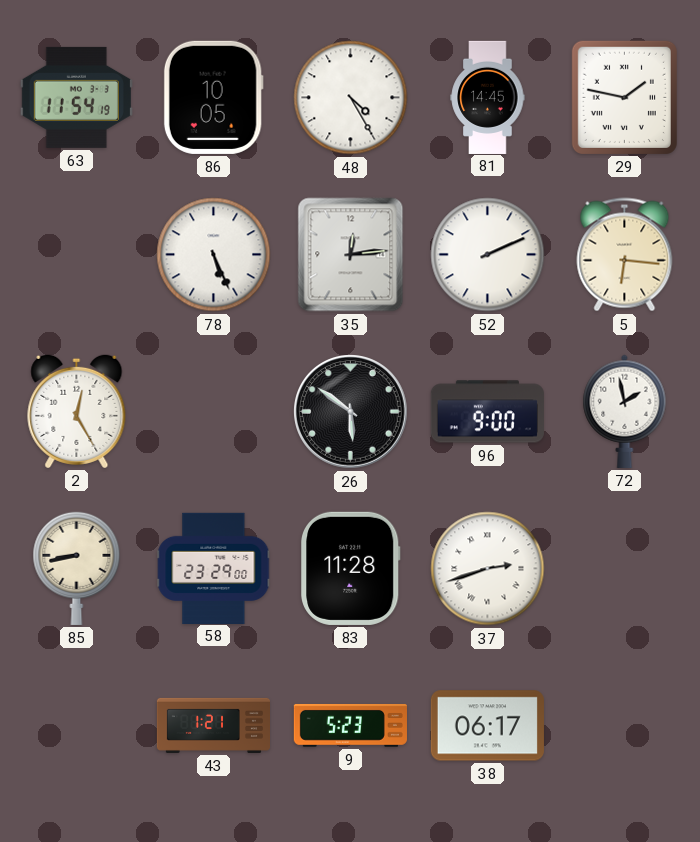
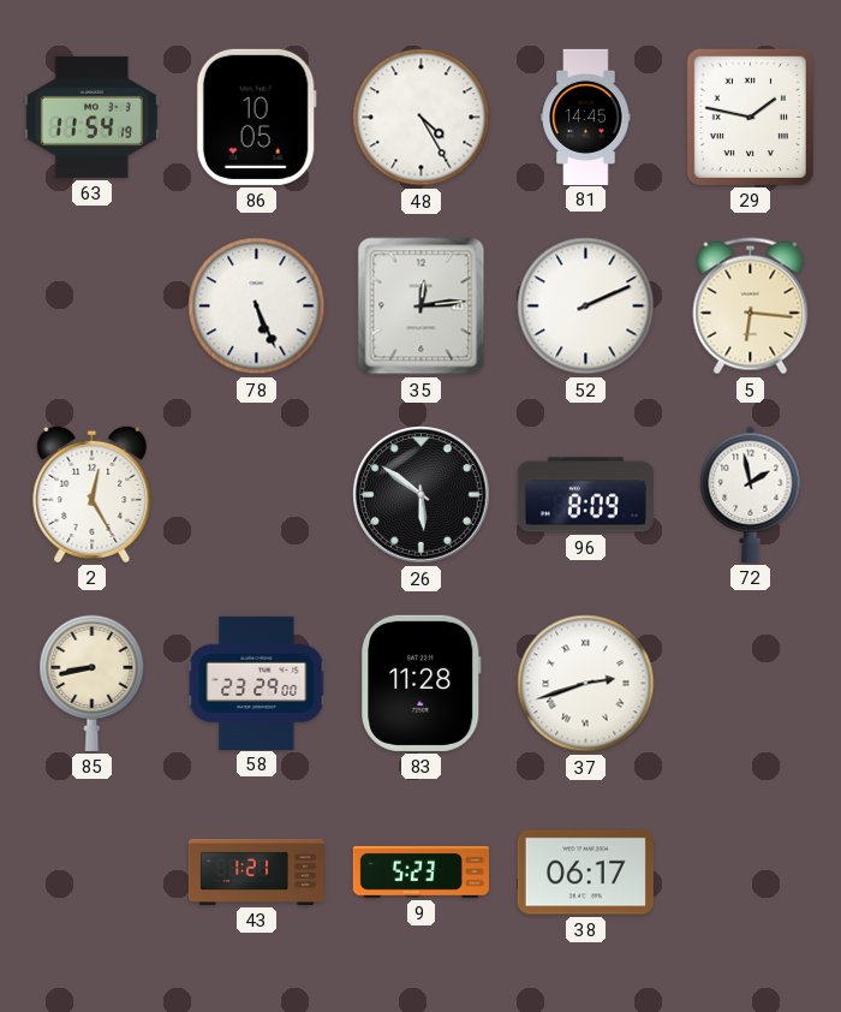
96: 9:00 -> 8:09
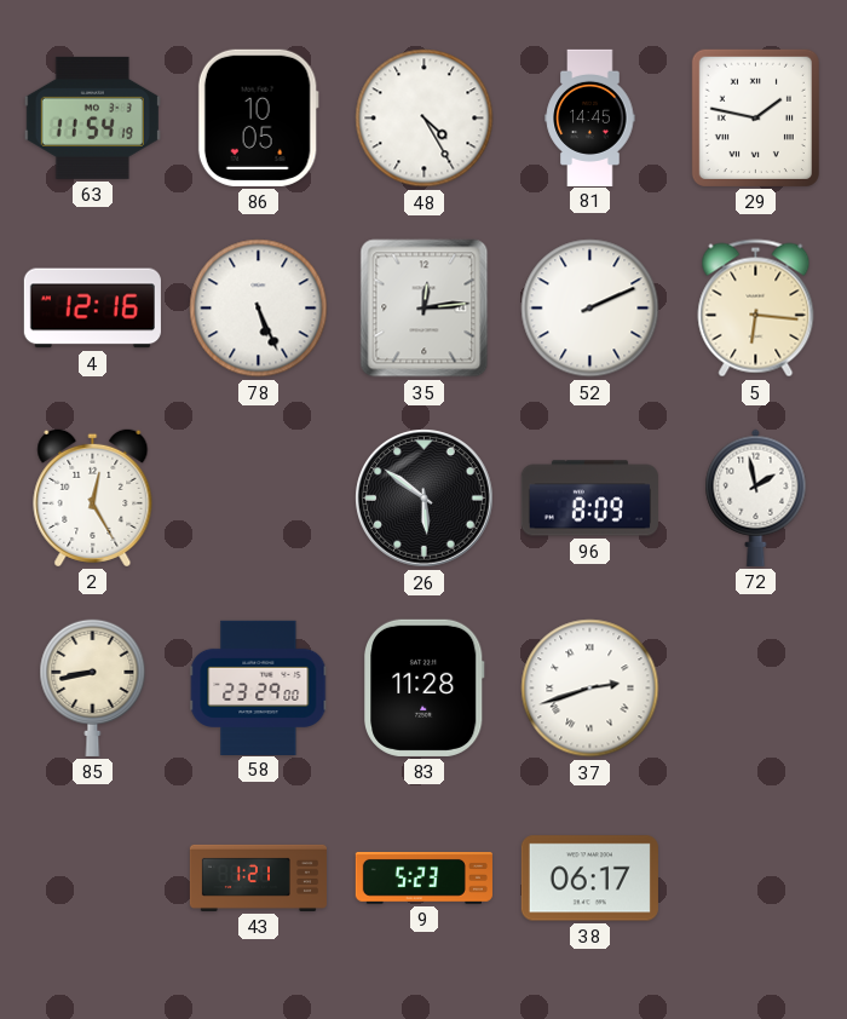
4: none -> 12:16
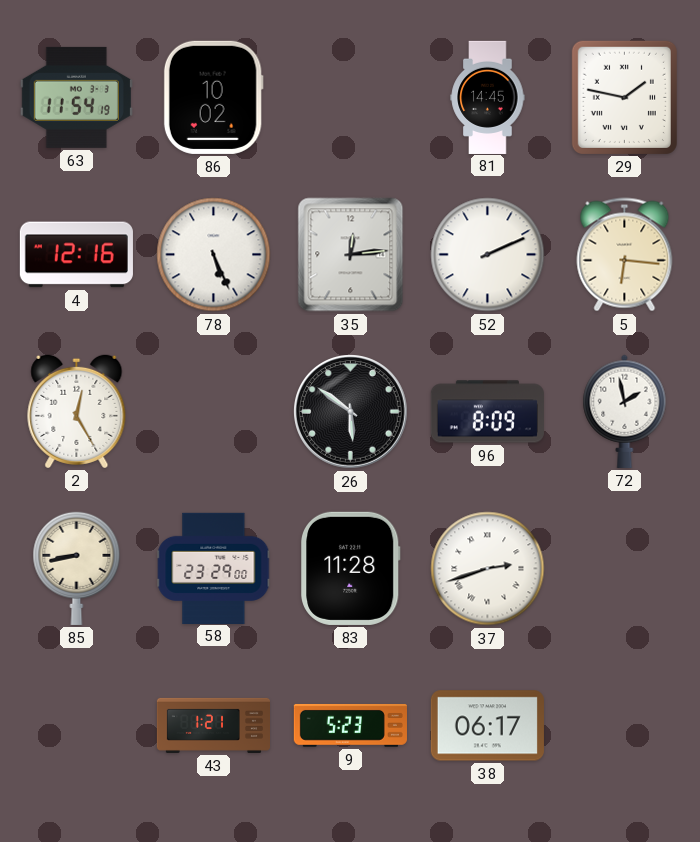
86: 10:05 -> 10:02
48: 4:25 -> none
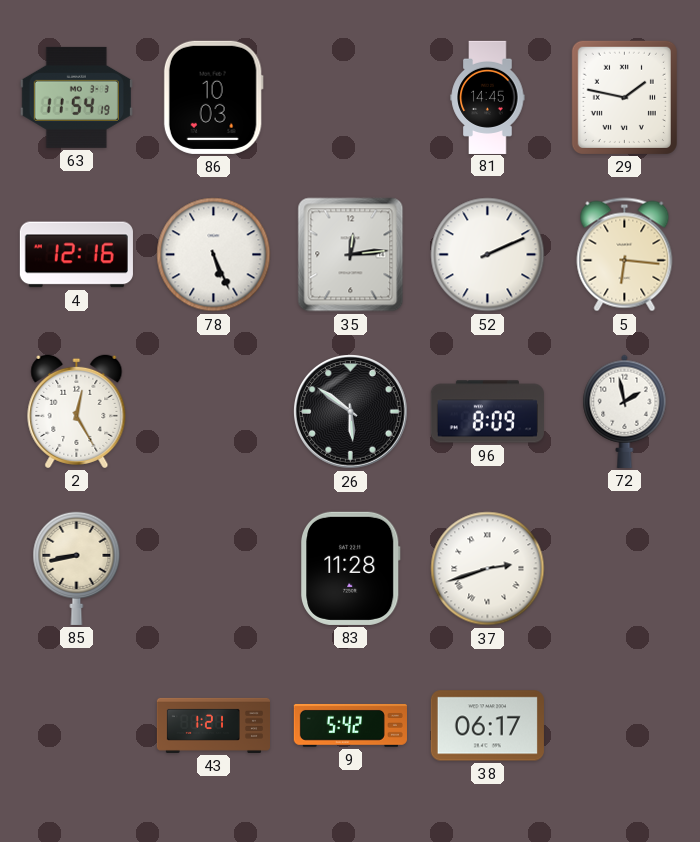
86: 10:02 -> 10:03
58: 23:29 -> none
9: 5:23 -> 5:42
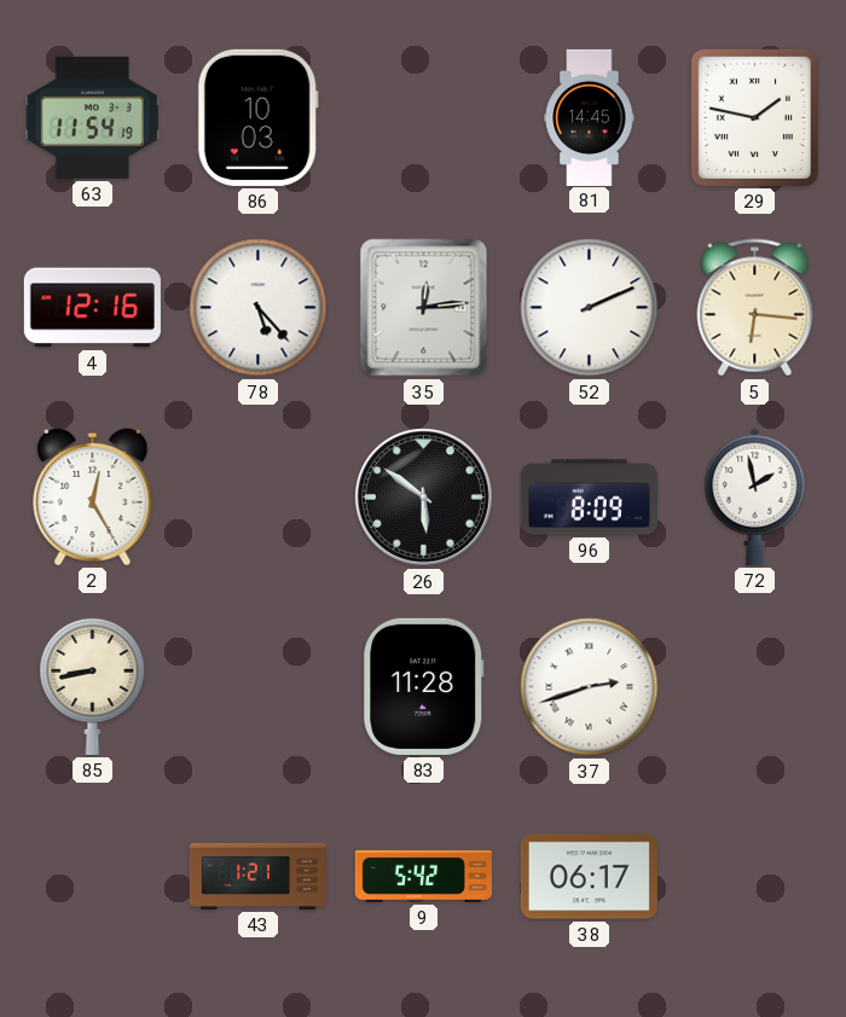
78: 5:26 -> 5:23
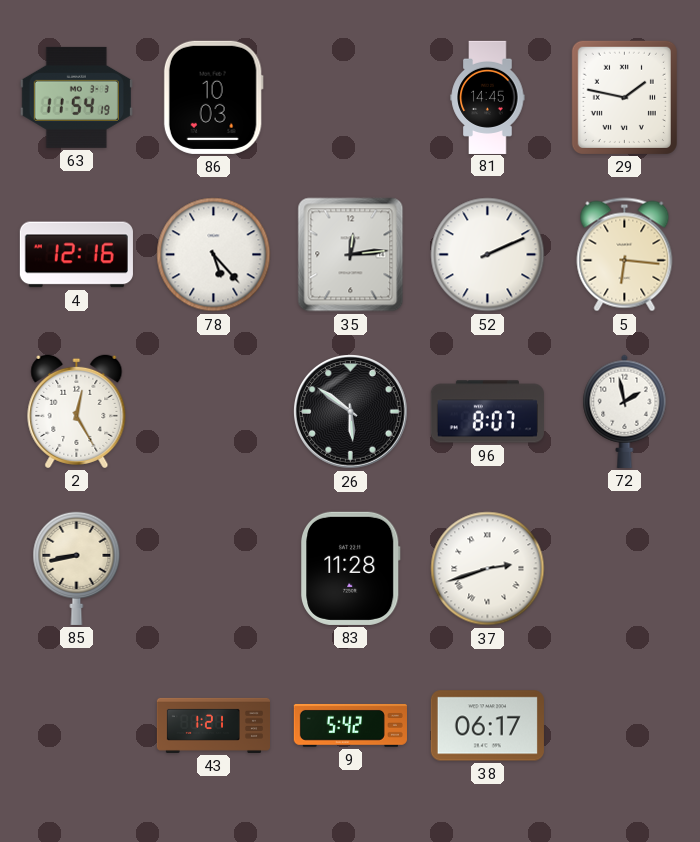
96: 8:09 -> 8:07
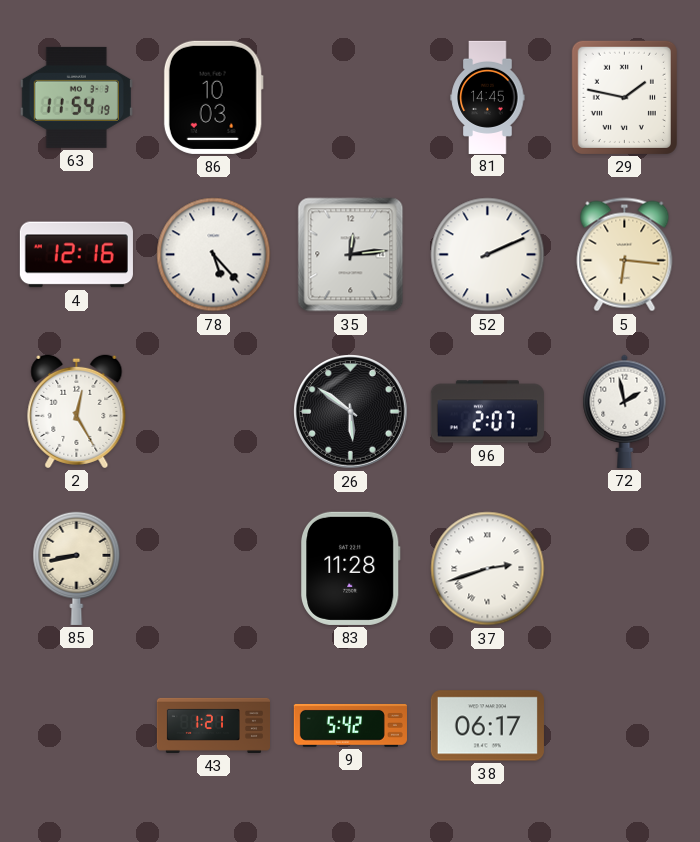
96: 8:07 -> 2:07
